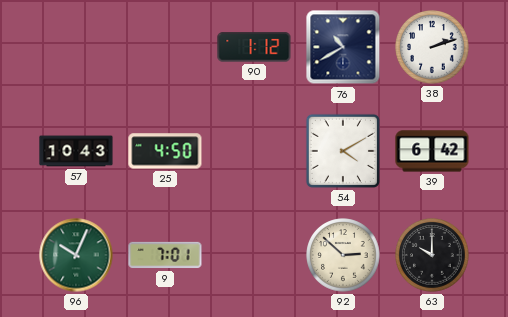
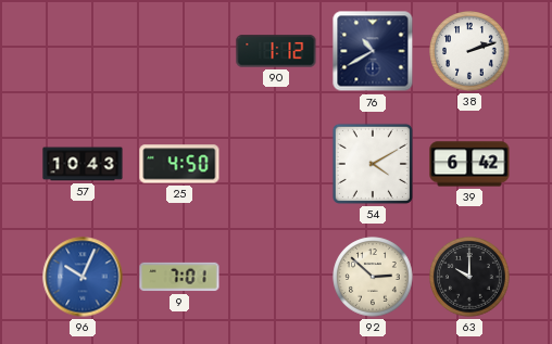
96 dial: green -> blue
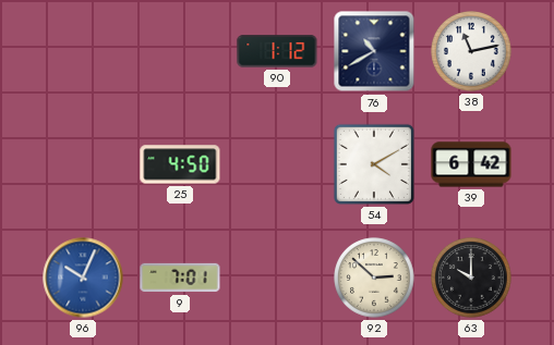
38: 2:12 -> 11:13
57: 10:43 -> none
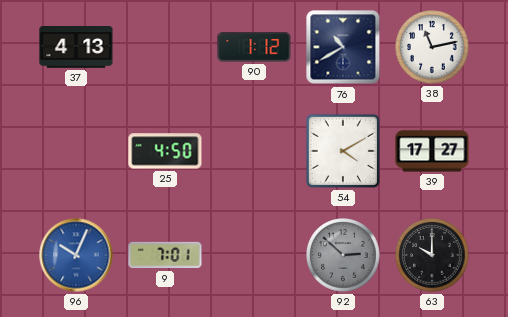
37: none -> 4:13
39: 6:42 -> 17:27
92 dial: cream -> grey
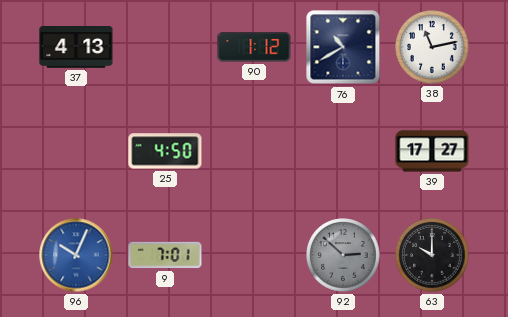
54: 4:10 -> none
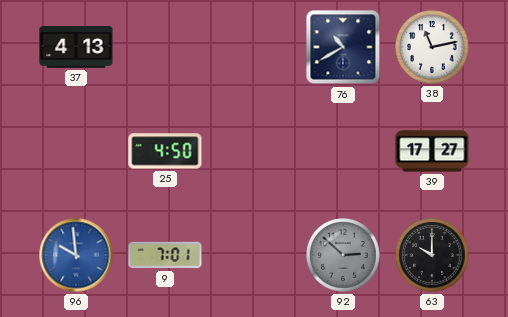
90: 1:12 -> none
96: 10:04 -> 9:59
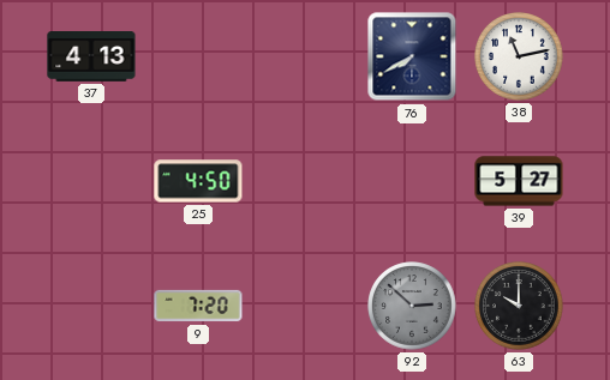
76: 10:40 -> 7:40
39: 17:27 -> 5:27
96: 9:59 -> none
9: 7:01 -> 7:20
